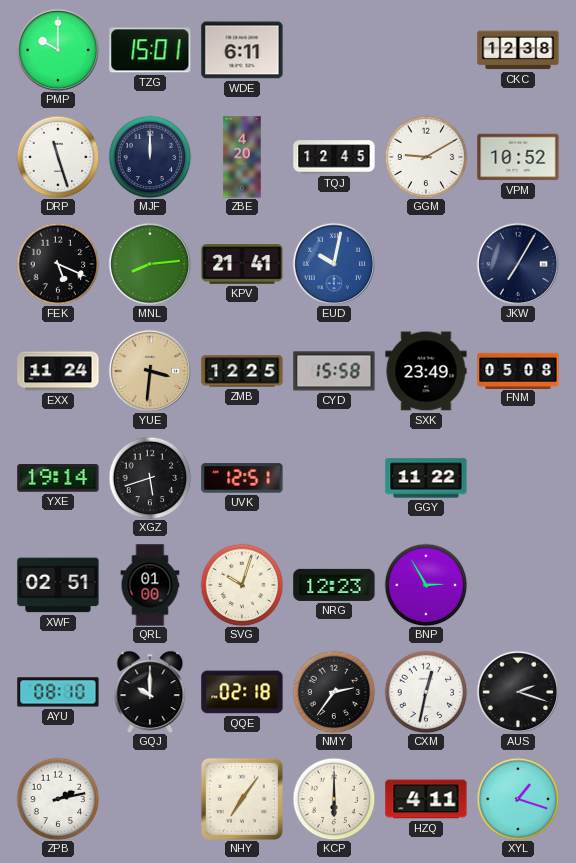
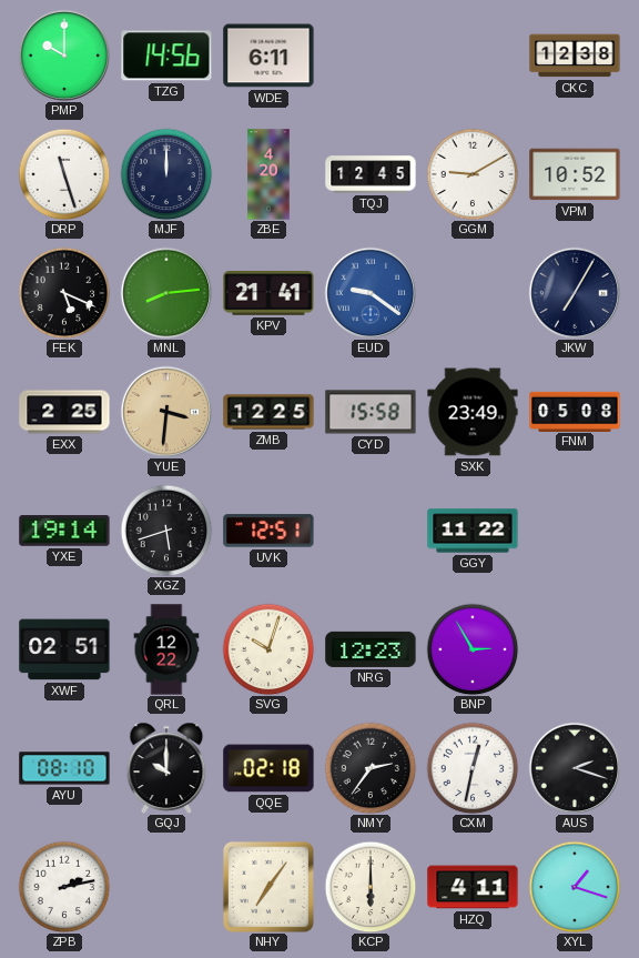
TZG: 15:01 -> 14:56
EUD: 10:02 -> 9:21
EXX: 11:24 -> 2:25
QRL: 01:00 -> 12:22
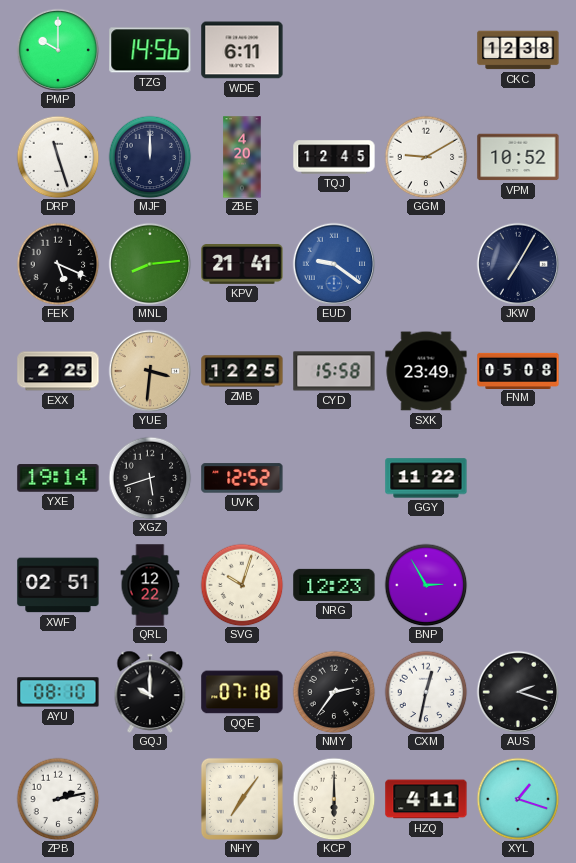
UVK: 12:51 -> 12:52
QQE: 02:18 -> 07:18
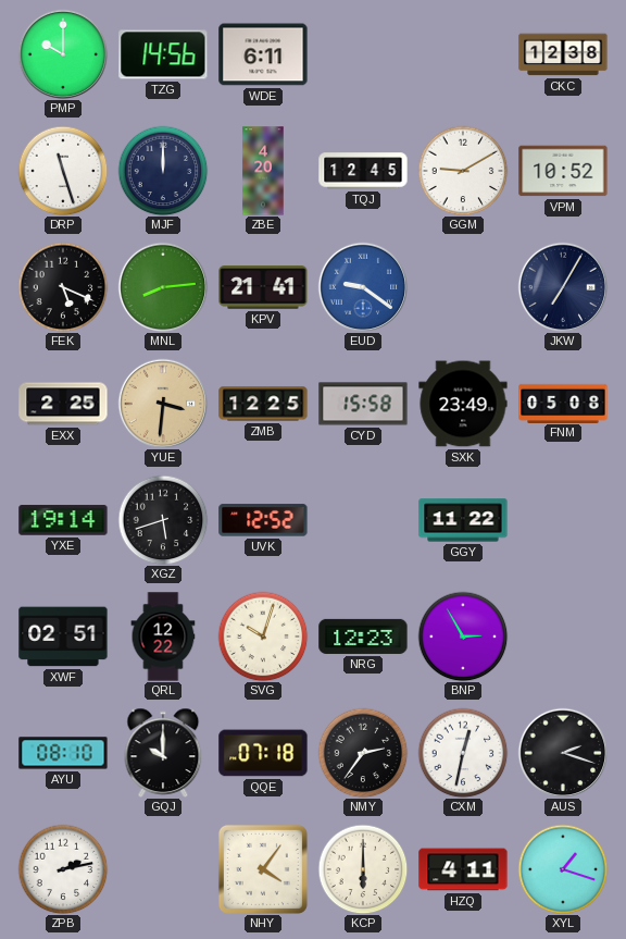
NHY: 7:06 -> 4:06
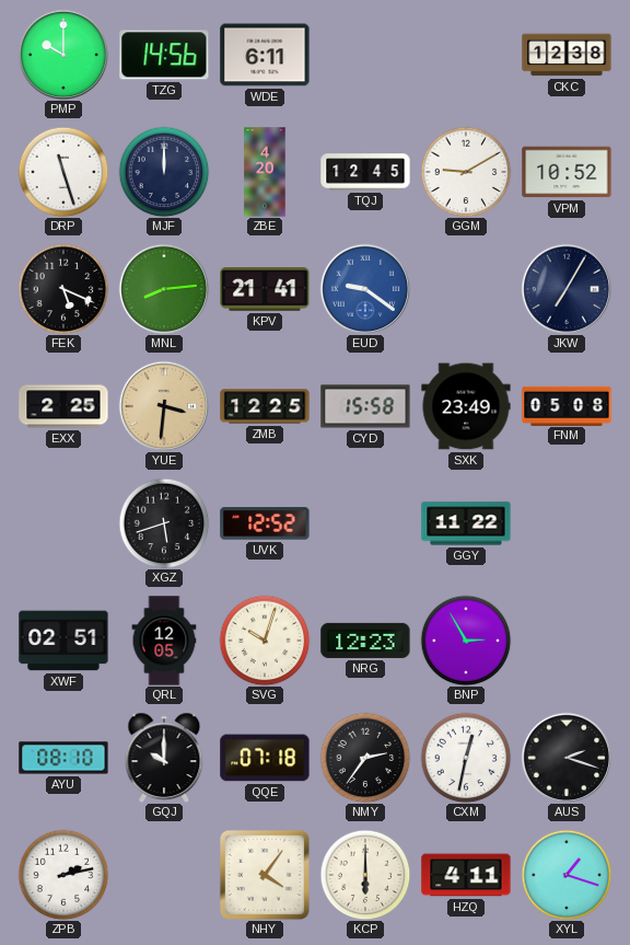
YXE: 19:14 -> none
QRL: 12:22 -> 12:05
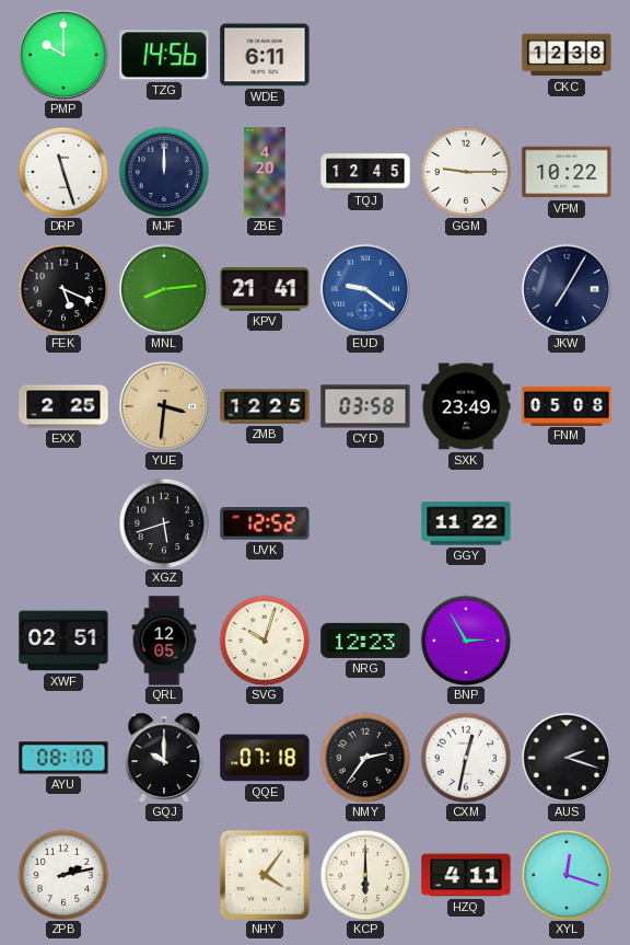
GGM: 9:10 -> 9:15
VPM: 10:52 -> 10:22
CYD: 15:58 -> 03:58
XYL: 1:18 -> 12:18
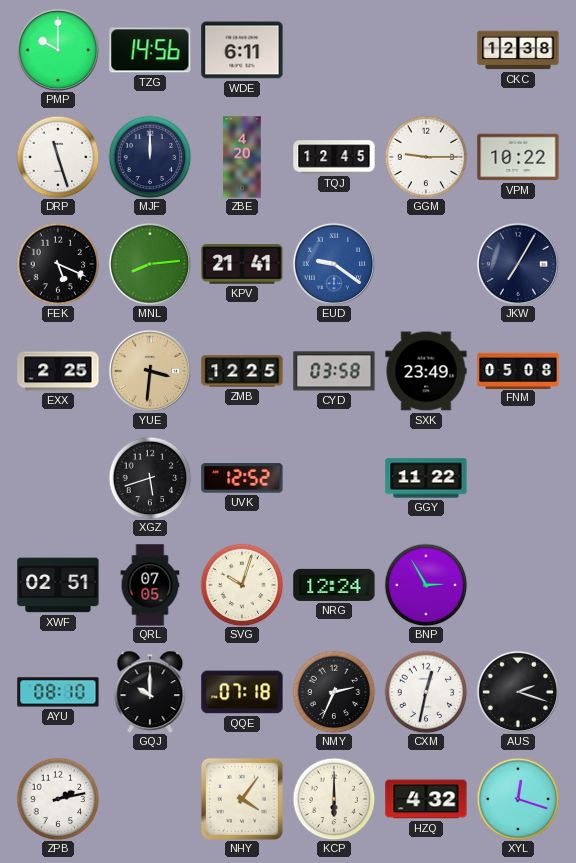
QRL: 12:05 -> 07:05
NRG: 12:23 -> 12:24
NMY: 2:36 -> 2:34
HZQ: 4:11 -> 4:32
